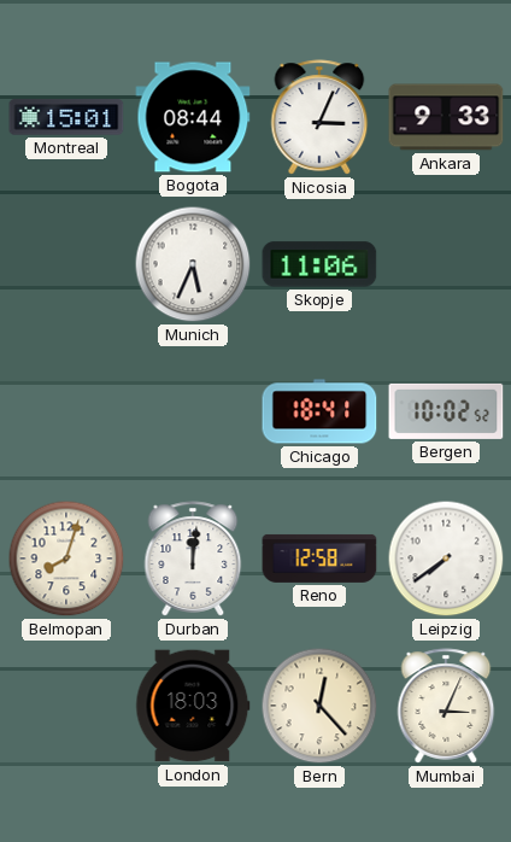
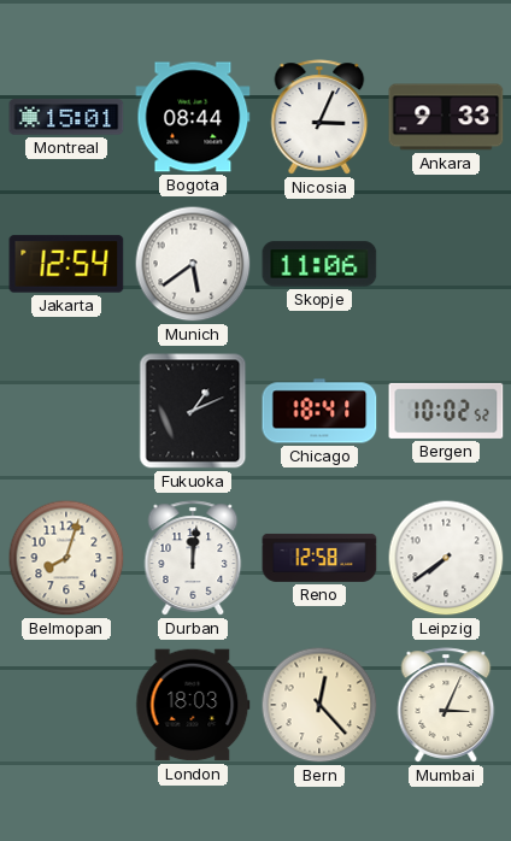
Jakarta: none -> 12:54
Munich: 5:34 -> 5:39
Fukuoka: none -> 1:11
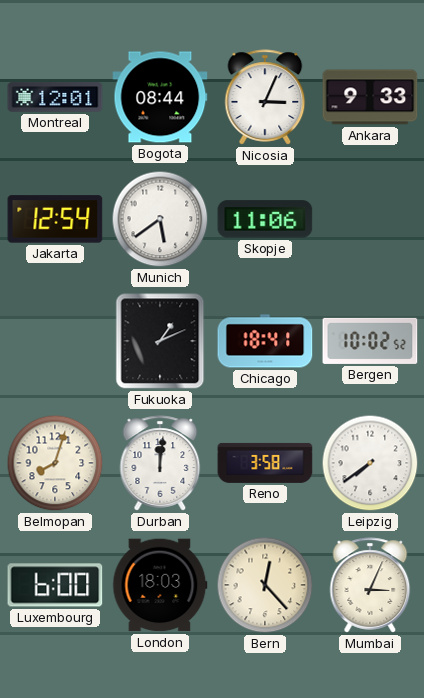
Montreal: 15:01 -> 12:01
Reno: 12:58 -> 3:58
Luxembourg: none -> 6:00
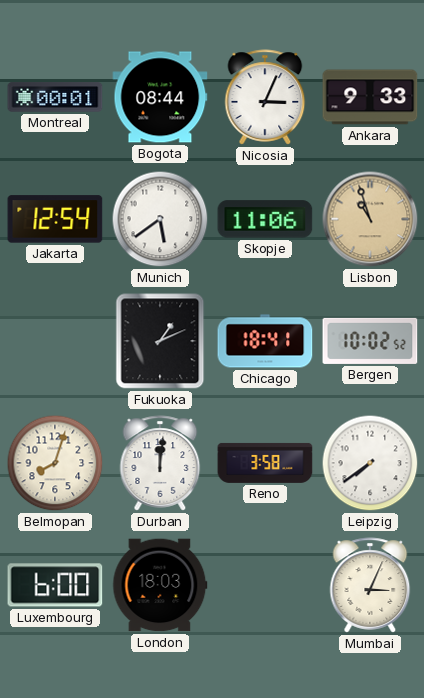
Montreal: 12:01 -> 00:01
Lisbon: none -> 10:57
Bern: 12:23 -> none
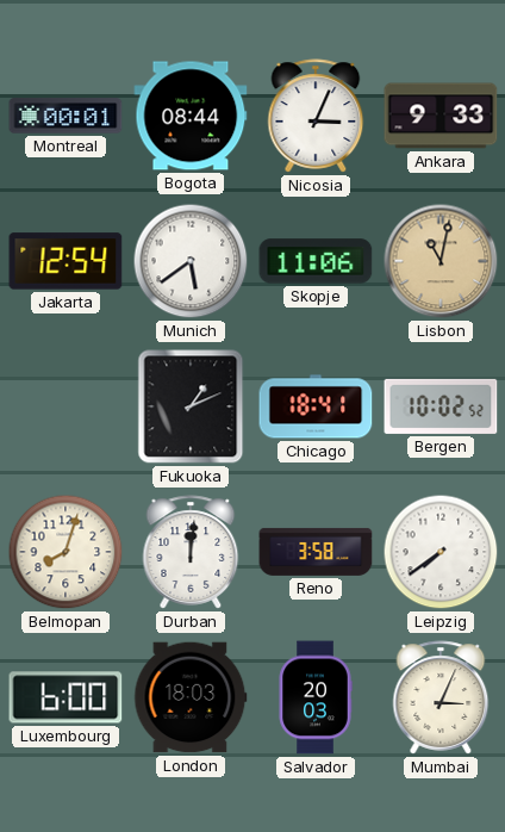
Lisbon: 10:57 -> 11:02
Salvador: none -> 20:03
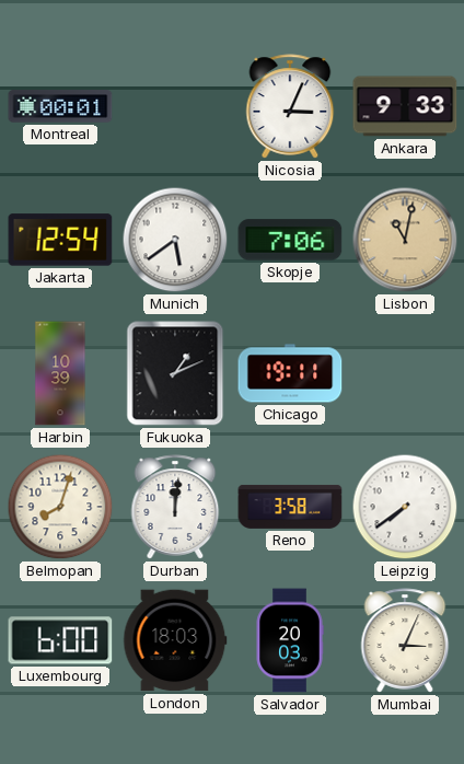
Bogota: 08:44 -> none
Skopje: 11:06 -> 7:06
Harbin: none -> 10:39
Chicago: 18:41 -> 19:11
Bergen: 10:02 -> none
